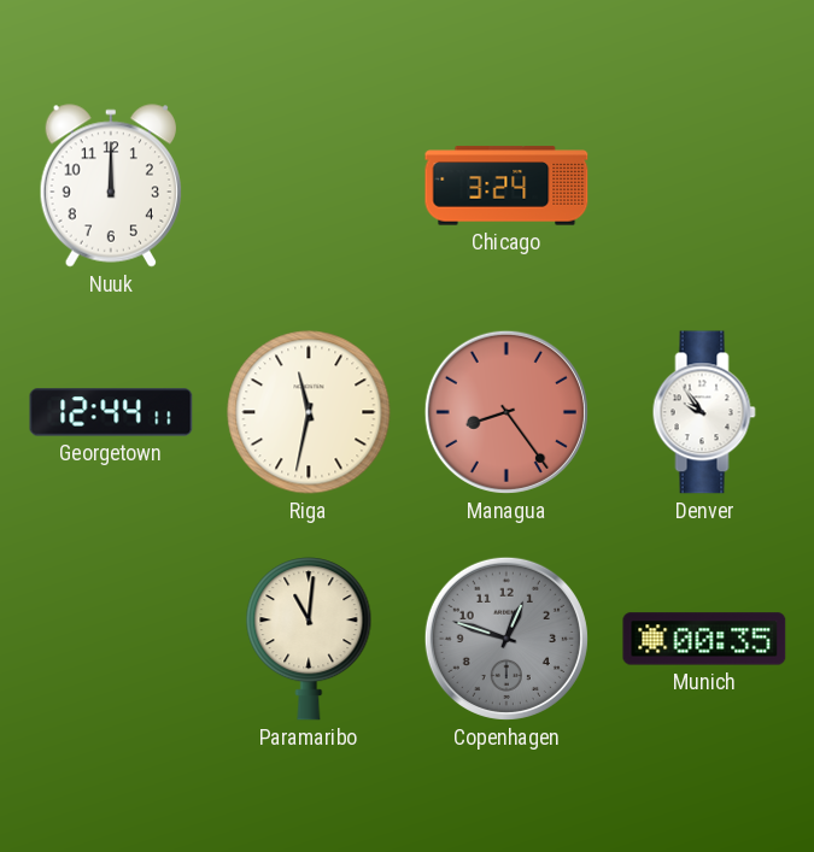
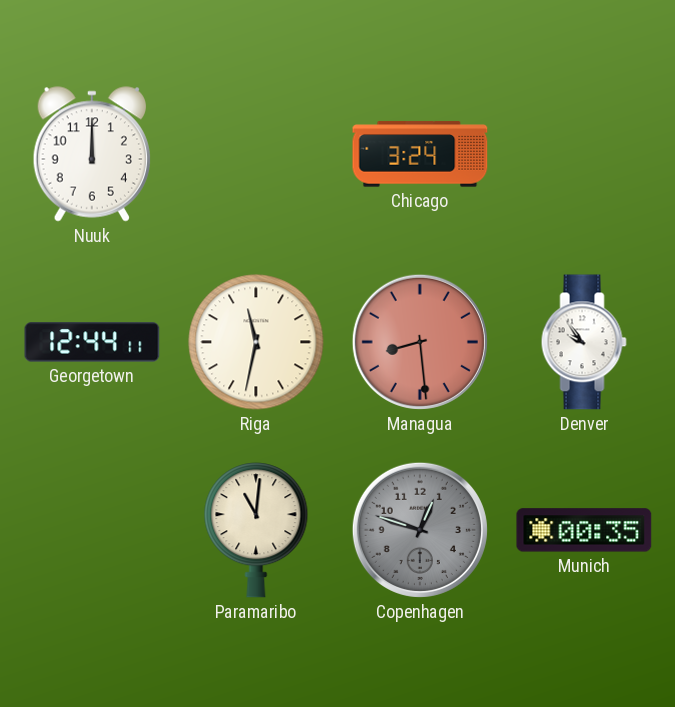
Managua: 8:24 -> 8:29
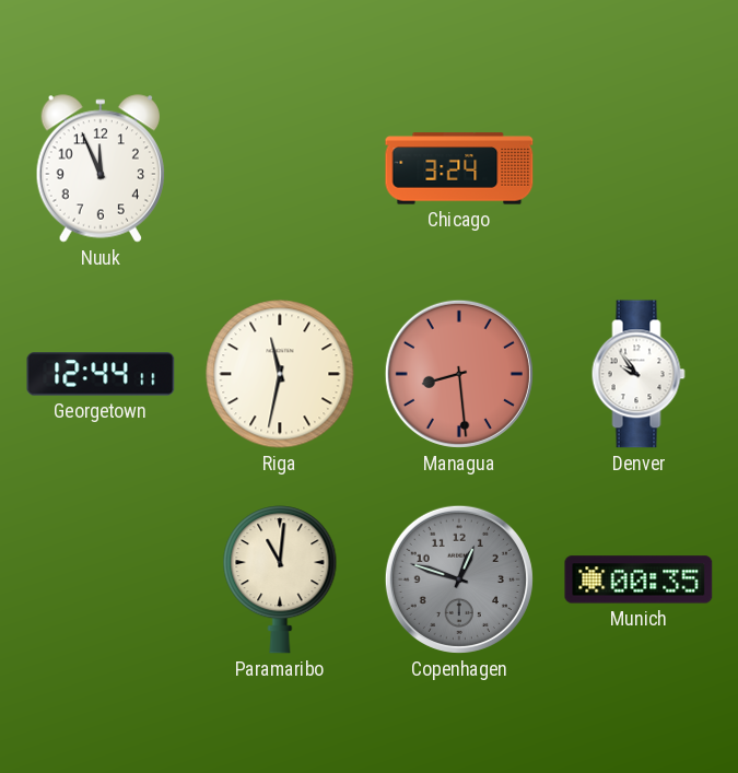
Nuuk: 12:00 -> 11:56
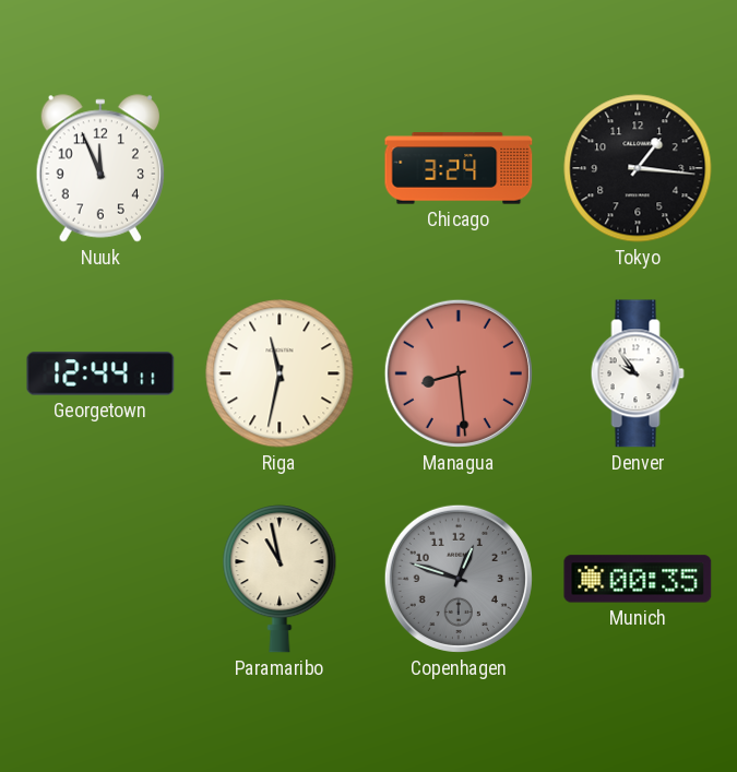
Tokyo: none -> 1:16
Paramaribo: 11:01 -> 10:58
